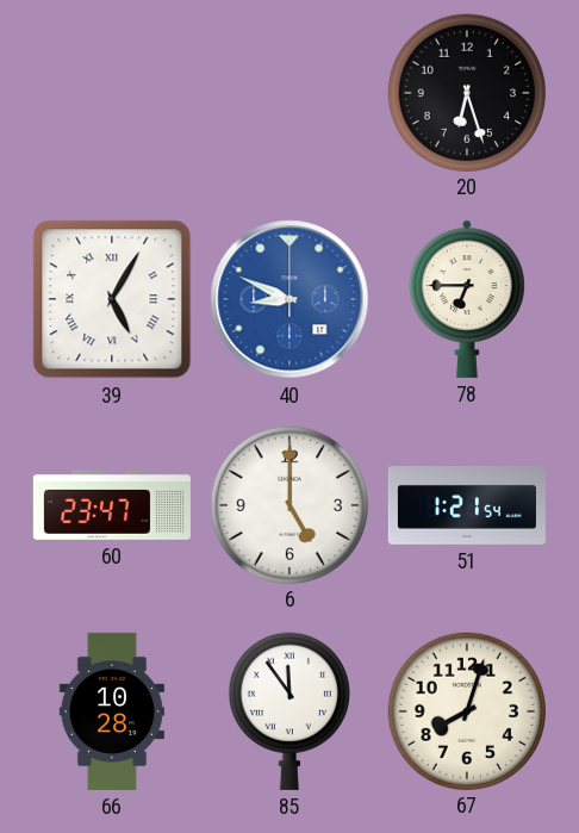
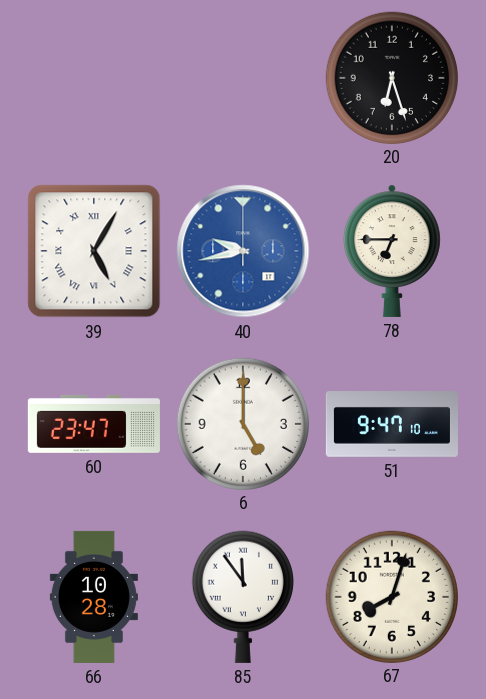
40: 8:49 -> 9:43
51: 1:21 -> 9:47
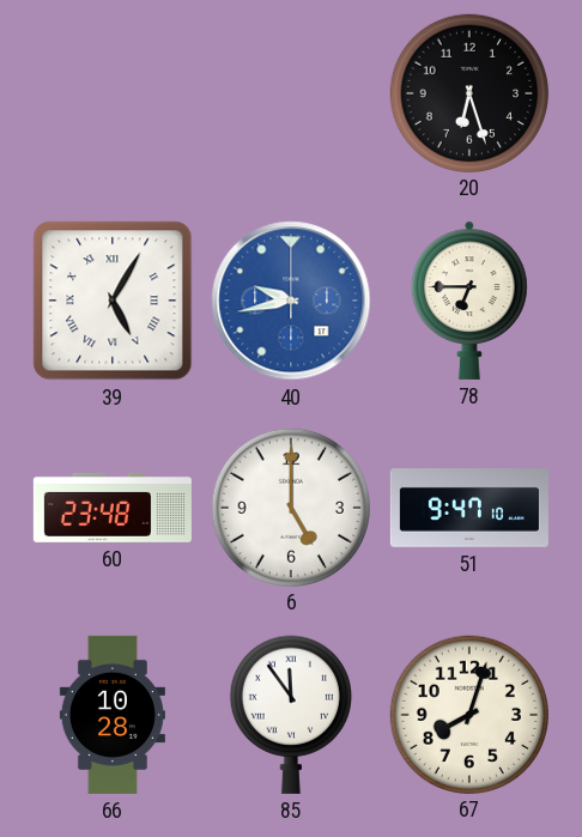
60: 23:47 -> 23:48
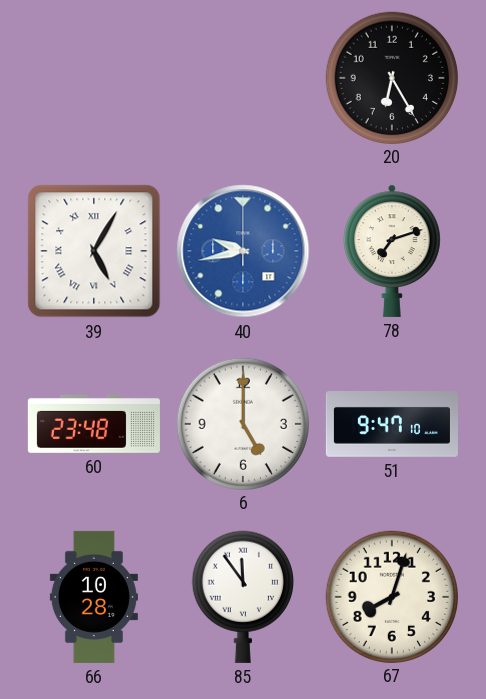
20: 6:27 -> 6:25
78: 6:45 -> 7:12
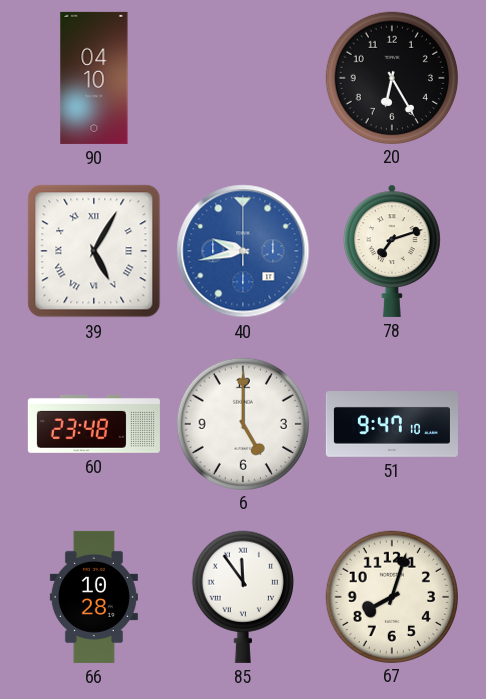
90: none -> 04:10
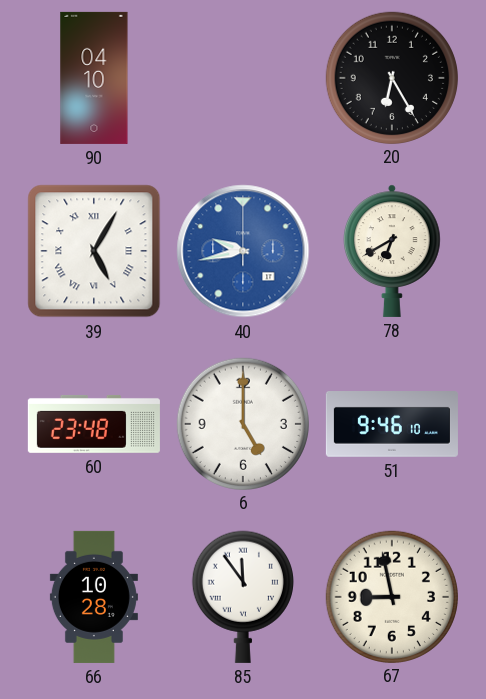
78: 7:12 -> 6:40
51: 9:47 -> 9:46
67: 8:03 -> 8:58
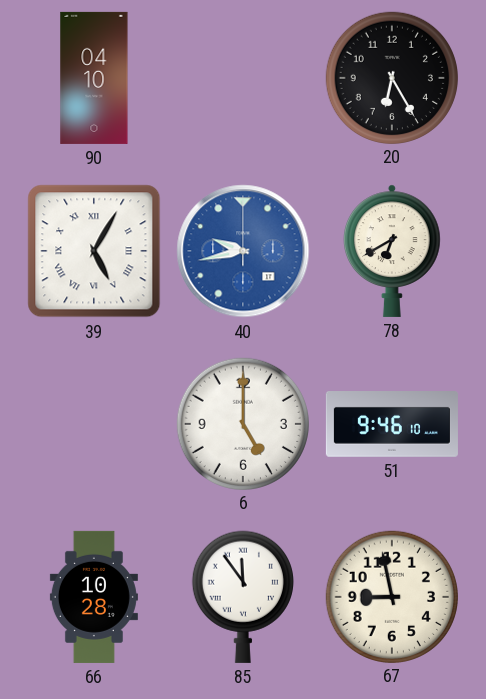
60: 23:48 -> none
